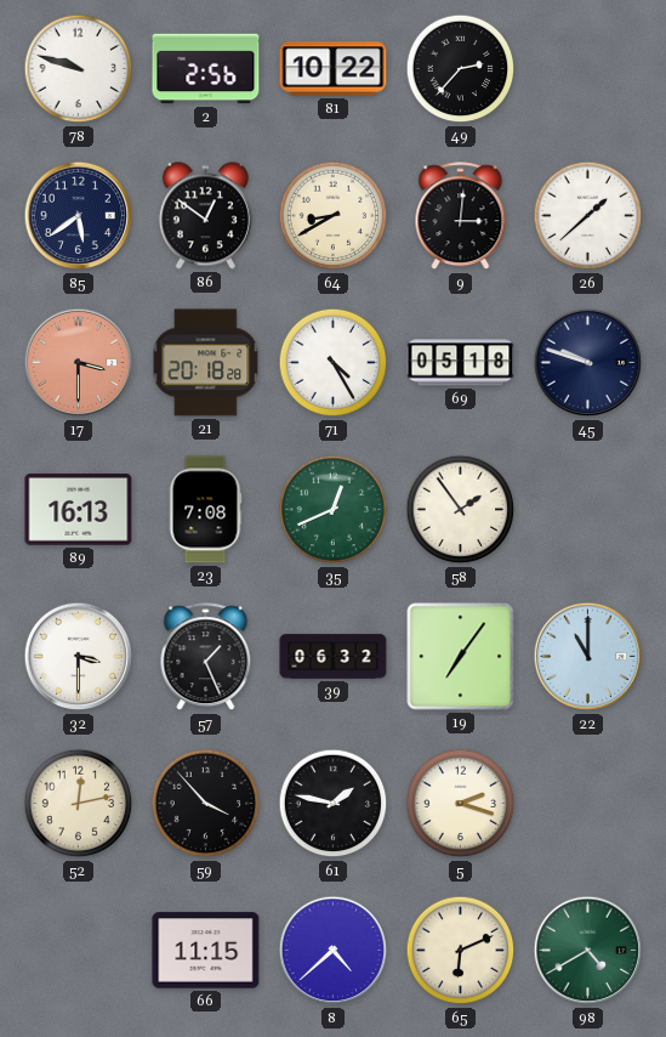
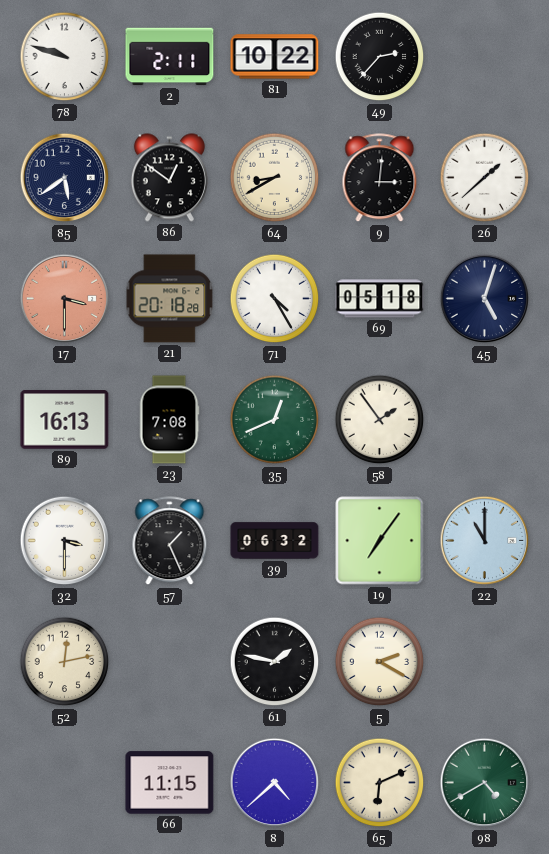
2: 2:56 -> 2:11
45: 9:48 -> 5:03
59: 3:53 -> none
5: 2:18 -> 2:20
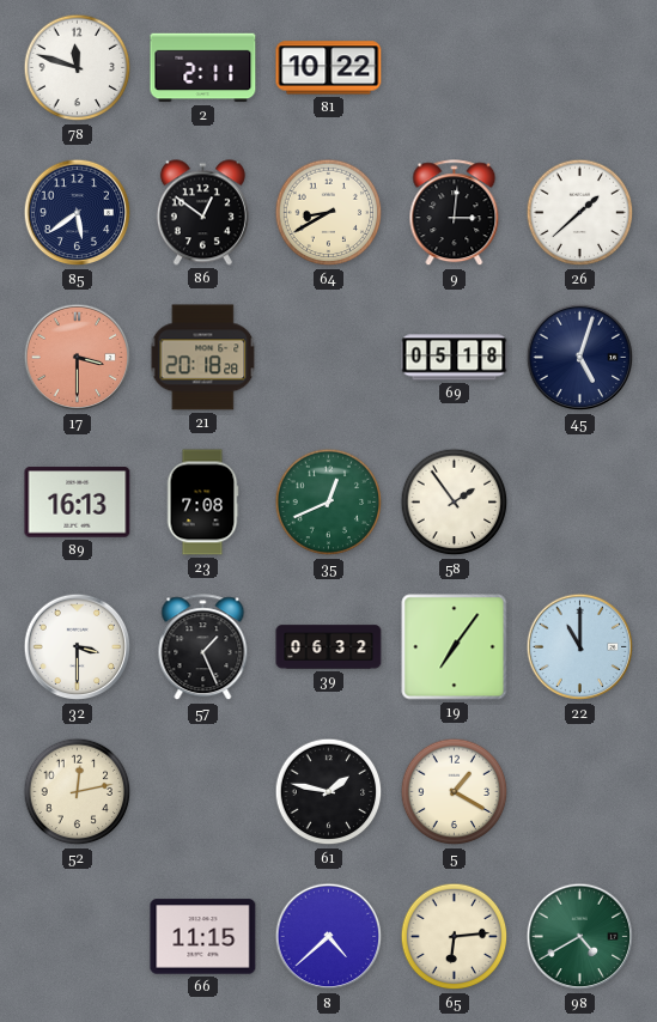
78: 9:48 -> 11:48
49: 2:37 -> none
71: 4:25 -> none
5: 2:20 -> 1:20
65: 6:11 -> 6:14
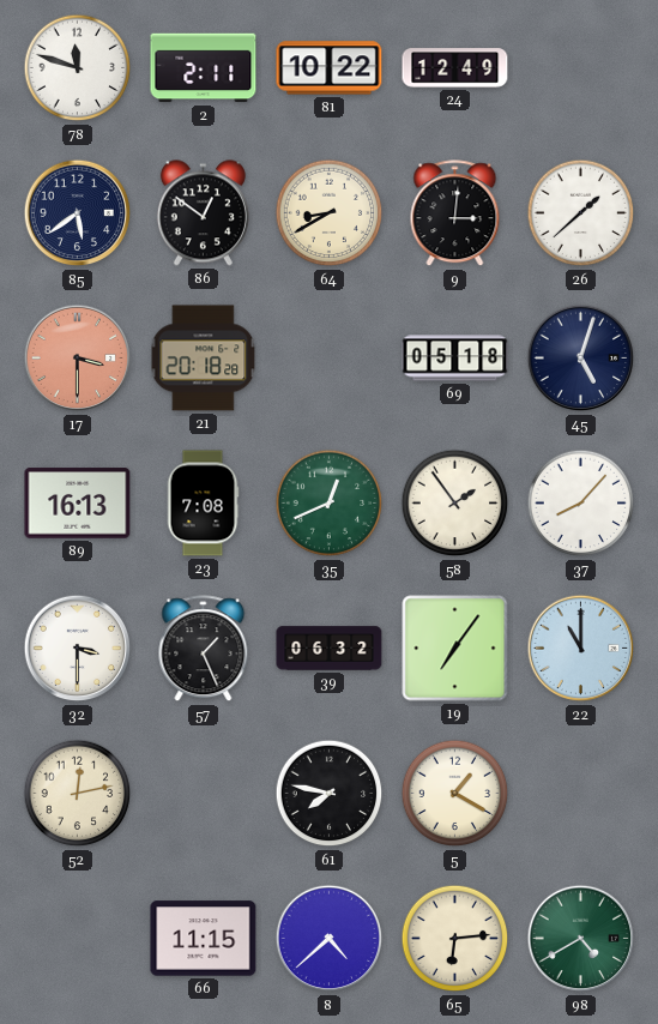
24: none -> 12:49
37: none -> 8:07
61: 1:47 -> 7:47
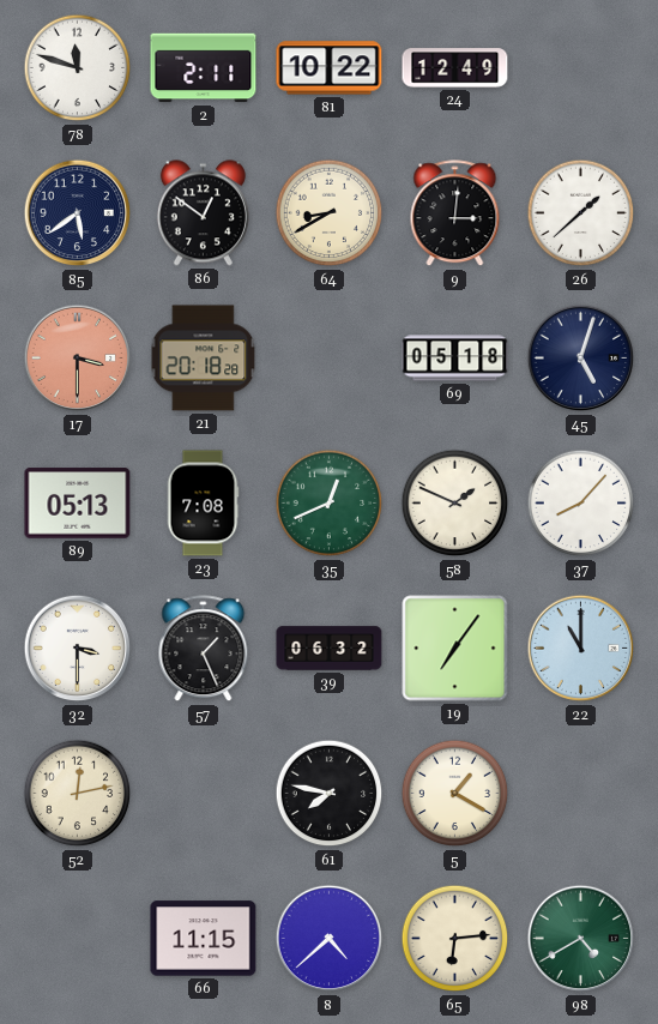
89: 16:13 -> 05:13
58: 1:54 -> 1:49
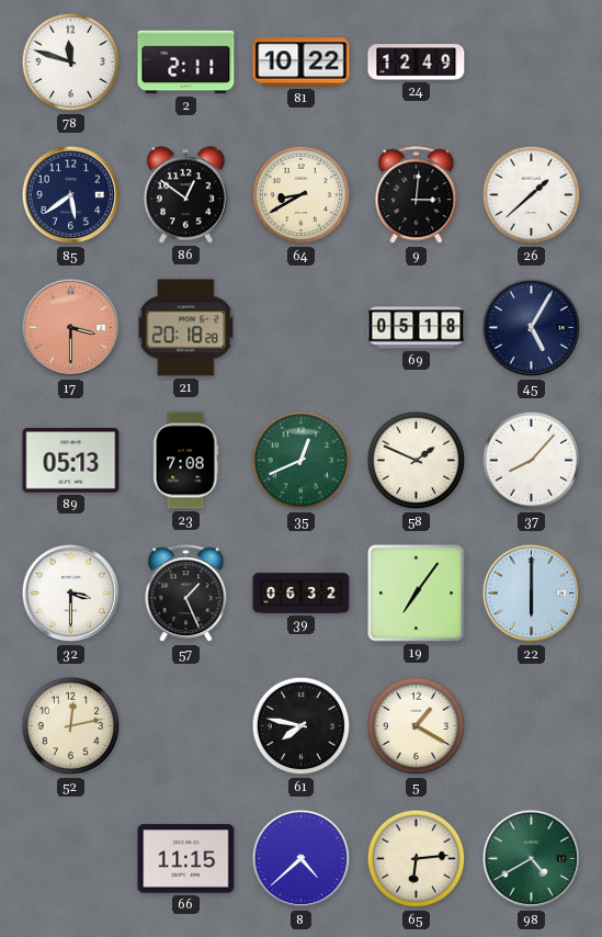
45: 5:03 -> 5:05
22: 11:00 -> 6:00
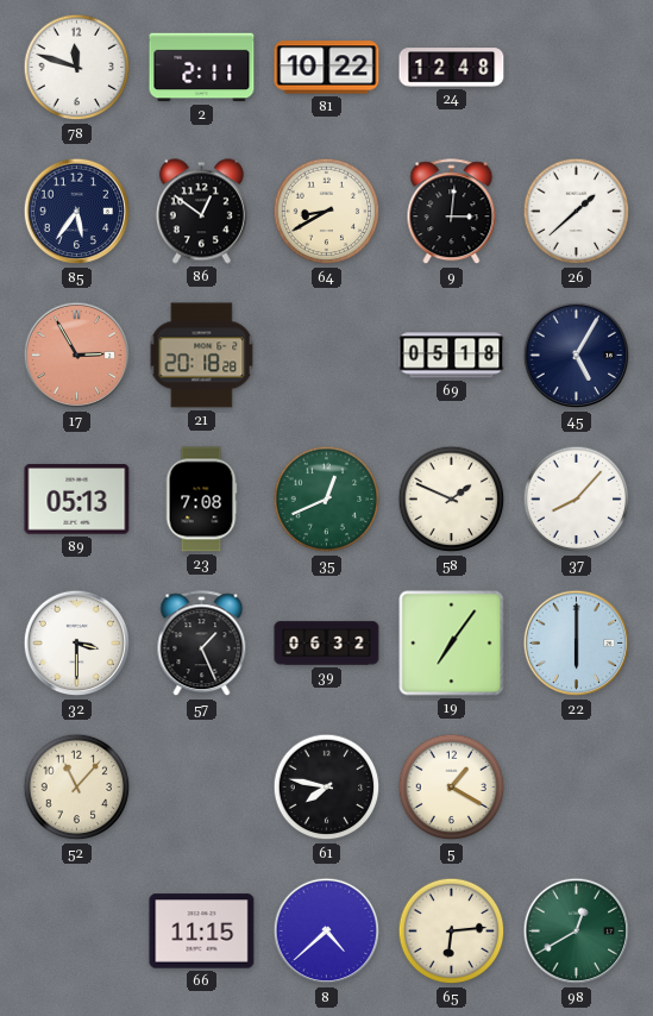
24: 12:49 -> 12:48
85: 5:39 -> 5:36
17: 3:30 -> 2:55
52: 12:13 -> 11:07
98: 4:40 -> 12:40
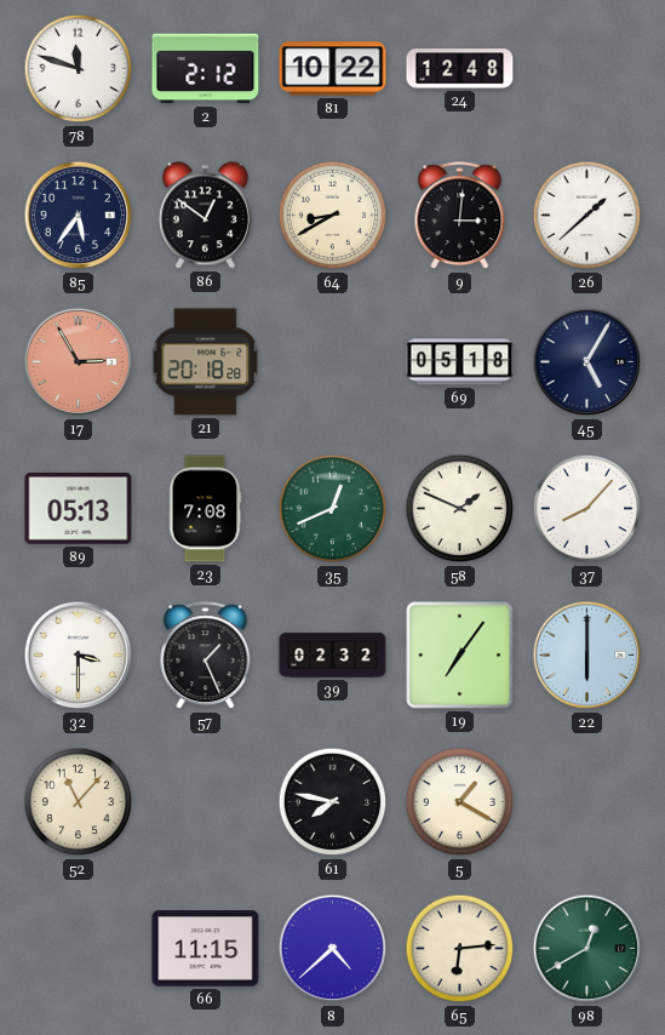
2: 2:11 -> 2:12
39: 06:32 -> 02:32
